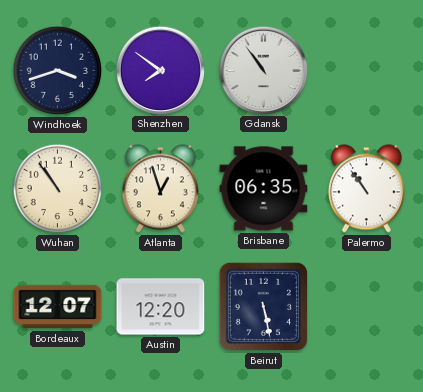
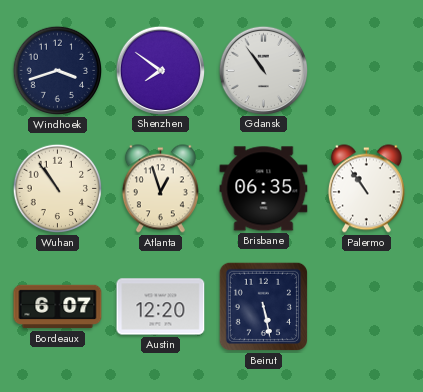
Bordeaux: 12:07 -> 6:07
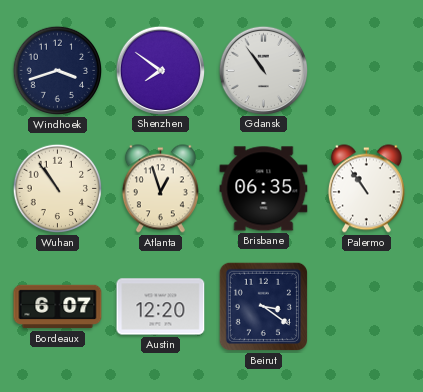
Beirut: 5:28 -> 3:21
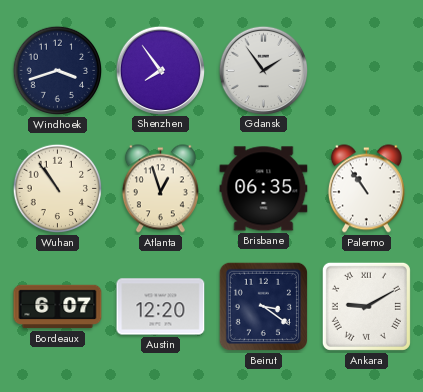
Shenzhen: 7:51 -> 7:54
Gdansk: 10:54 -> 1:54
Ankara: none -> 9:10
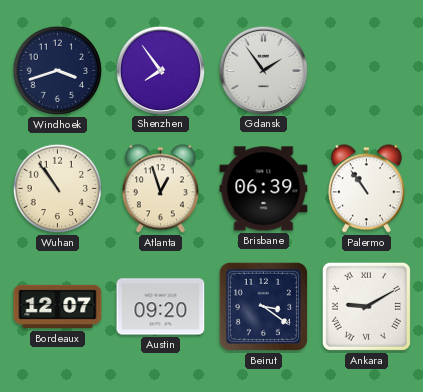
Brisbane: 06:35 -> 06:39
Bordeaux: 6:07 -> 12:07
Austin: 12:20 -> 09:20
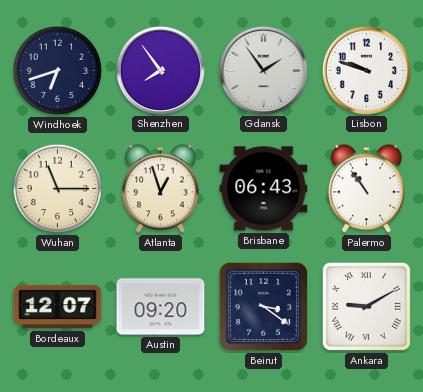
Windhoek: 3:42 -> 6:42
Lisbon: none -> 9:48
Wuhan: 10:54 -> 11:15
Brisbane: 06:39 -> 06:43
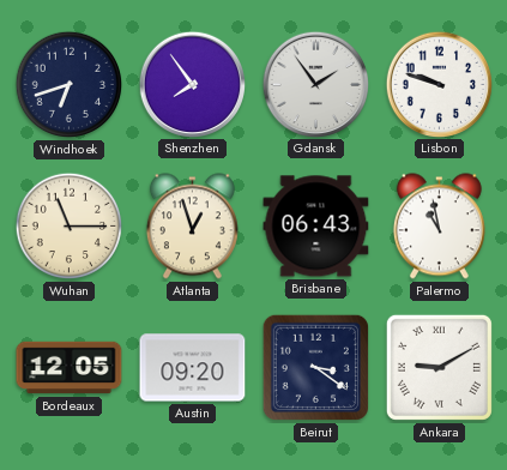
Palermo: 10:54 -> 10:58
Bordeaux: 12:07 -> 12:05
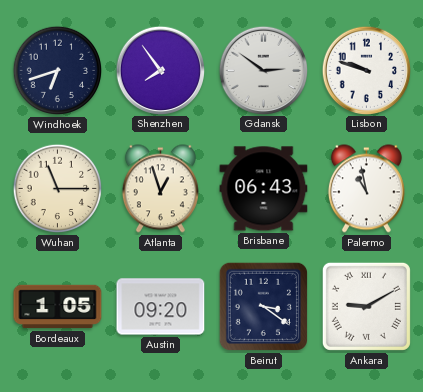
Gdansk: 1:54 -> 2:51
Bordeaux: 12:05 -> 1:05
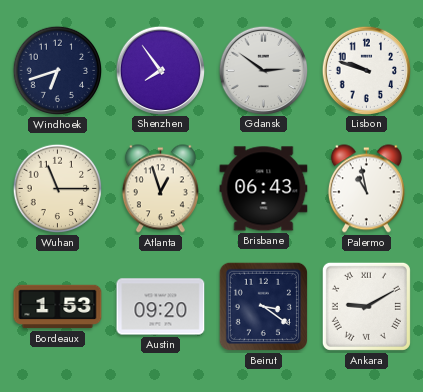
Bordeaux: 1:05 -> 1:53
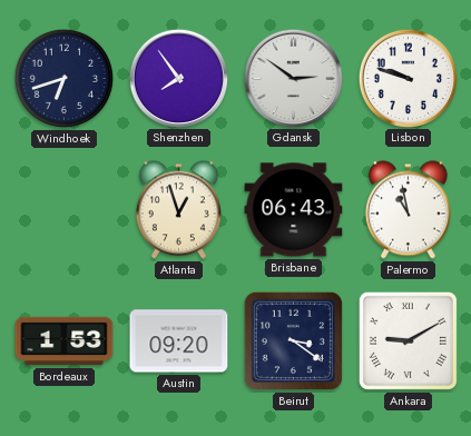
Wuhan: 11:15 -> none
